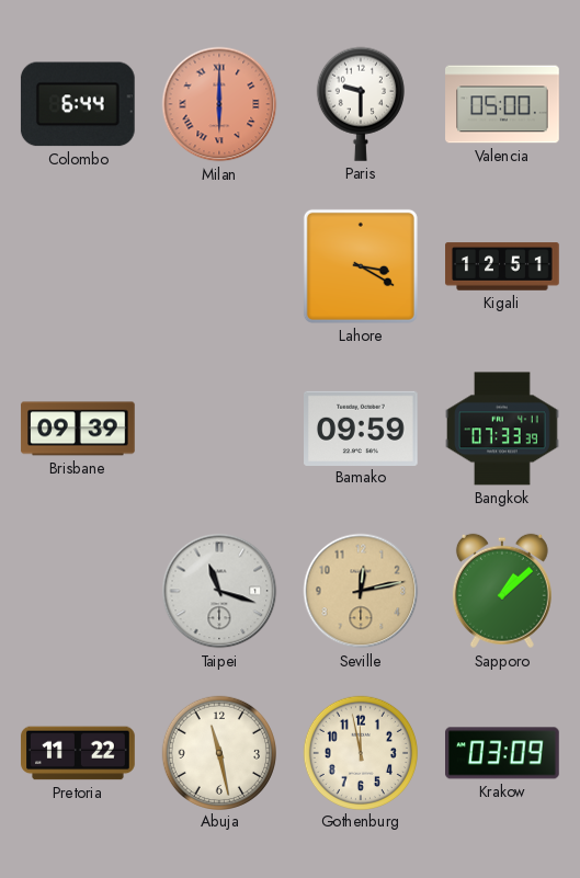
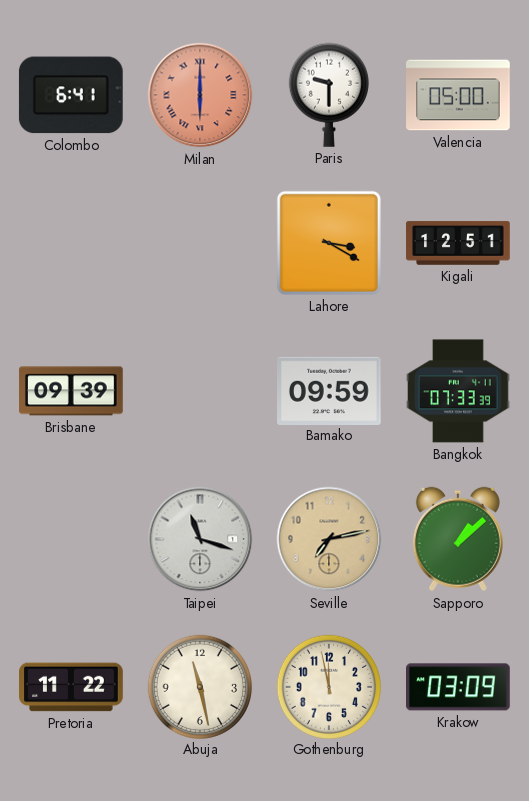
Colombo: 6:44 -> 6:41
Seville: 12:13 -> 7:13
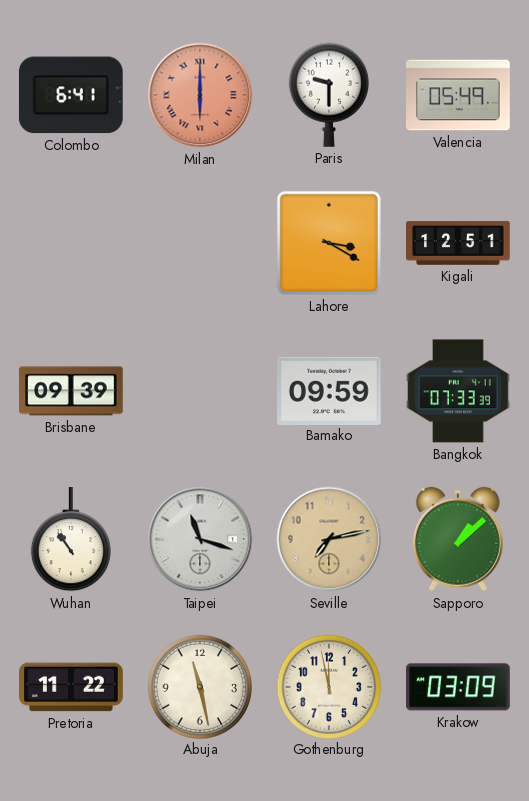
Valencia: 05:00 -> 05:49
Wuhan: none -> 10:54
